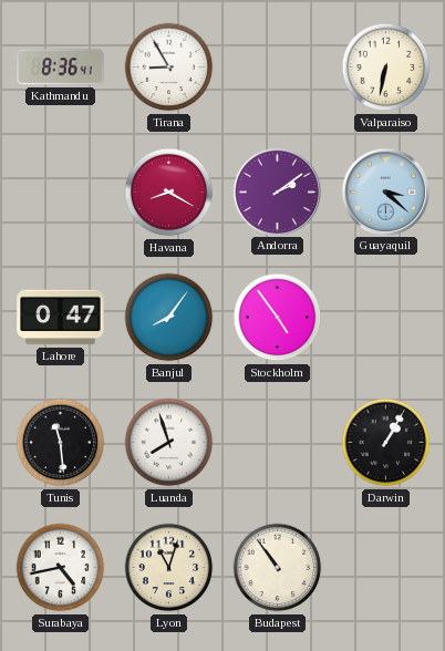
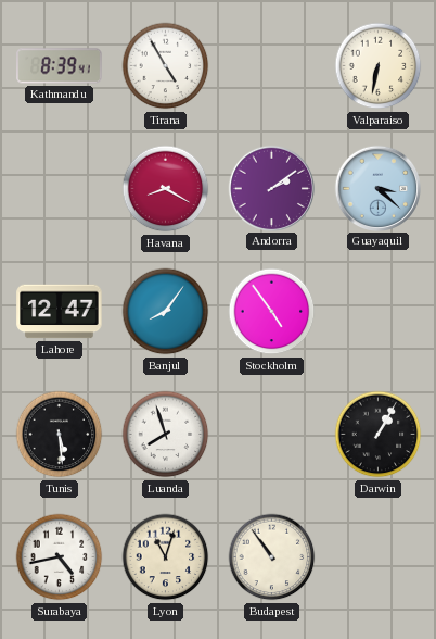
Kathmandu: 8:36 -> 8:39
Tirana: 8:55 -> 4:55
Lahore: 0:47 -> 12:47
Tunis: 11:29 -> 5:29
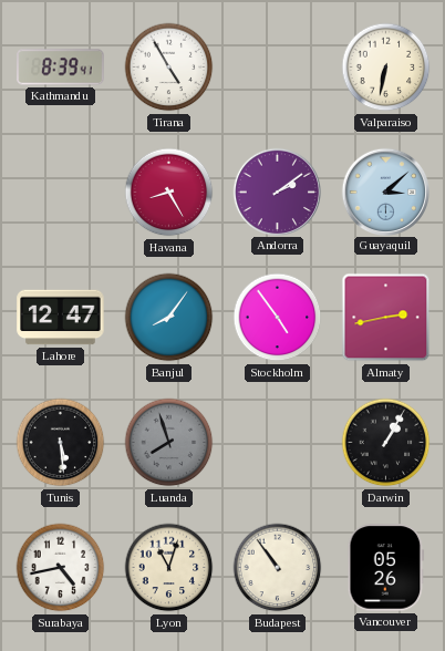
Havana: 8:20 -> 8:25
Guayaquil: 3:22 -> 3:08
Almaty: none -> 2:43
Luanda dial: white -> grey
Vancouver: none -> 05:26
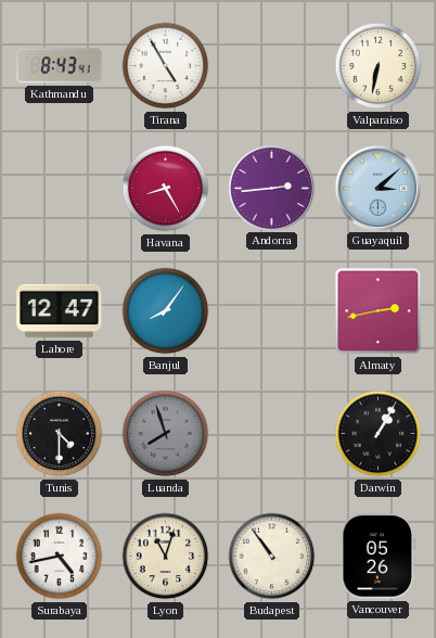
Kathmandu: 8:39 -> 8:43
Andorra: 2:09 -> 2:44
Stockholm: 4:54 -> none
Tunis: 5:29 -> 4:30
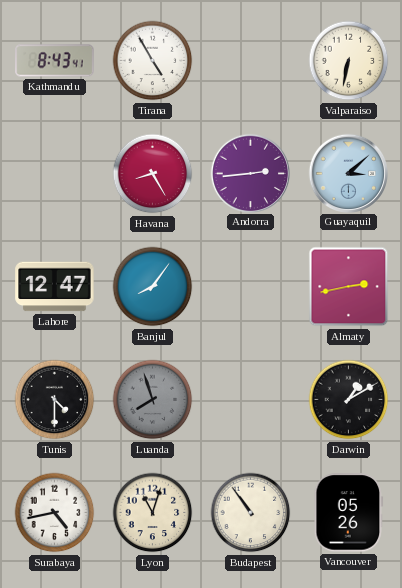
Darwin: 1:05 -> 1:10
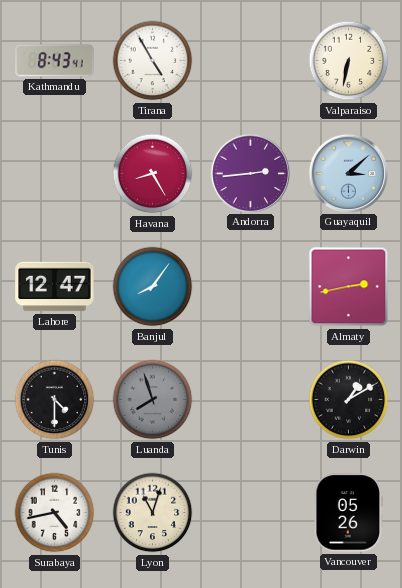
Budapest: 10:54 -> none
